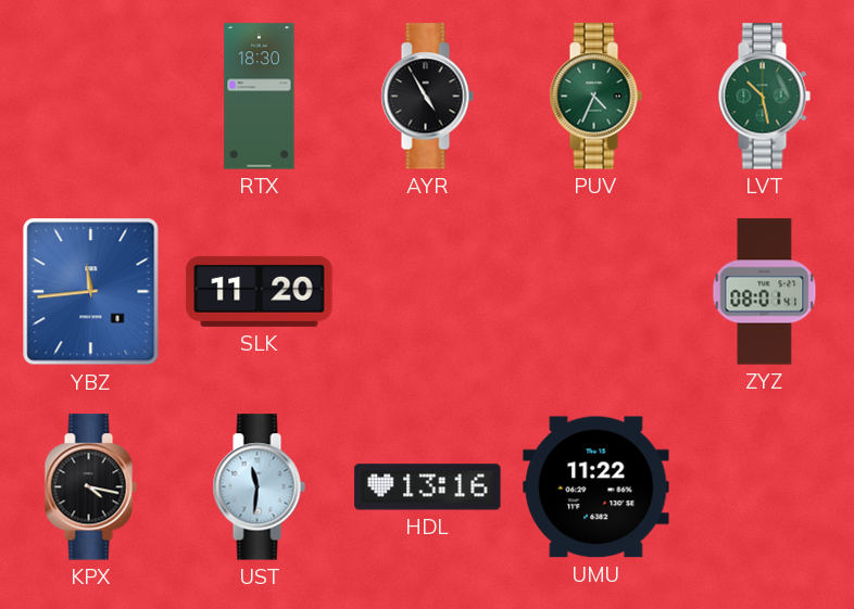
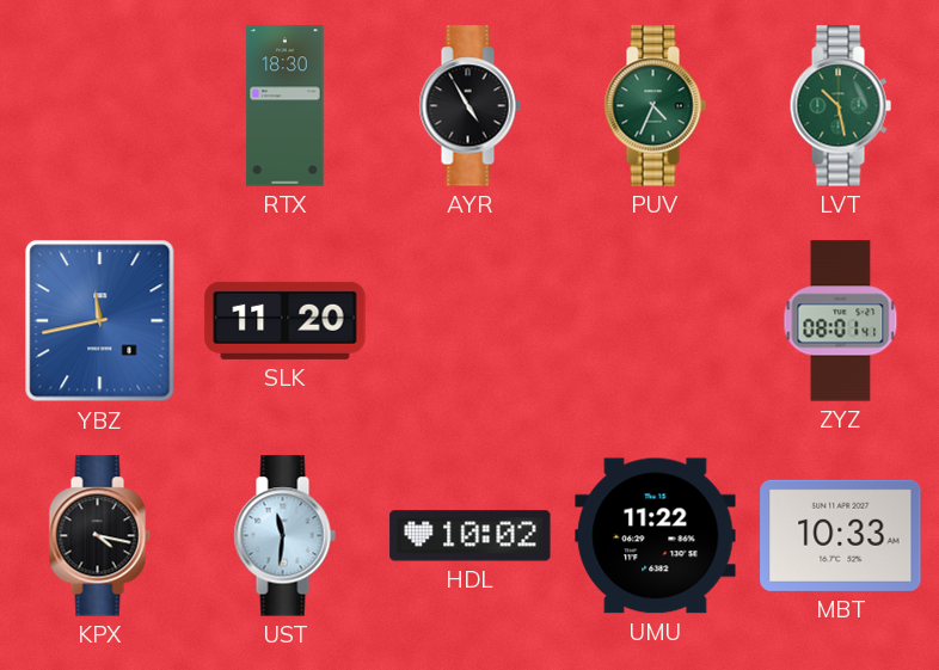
YBZ: 11:44 -> 11:43
HDL: 13:16 -> 10:02
MBT: none -> 10:33
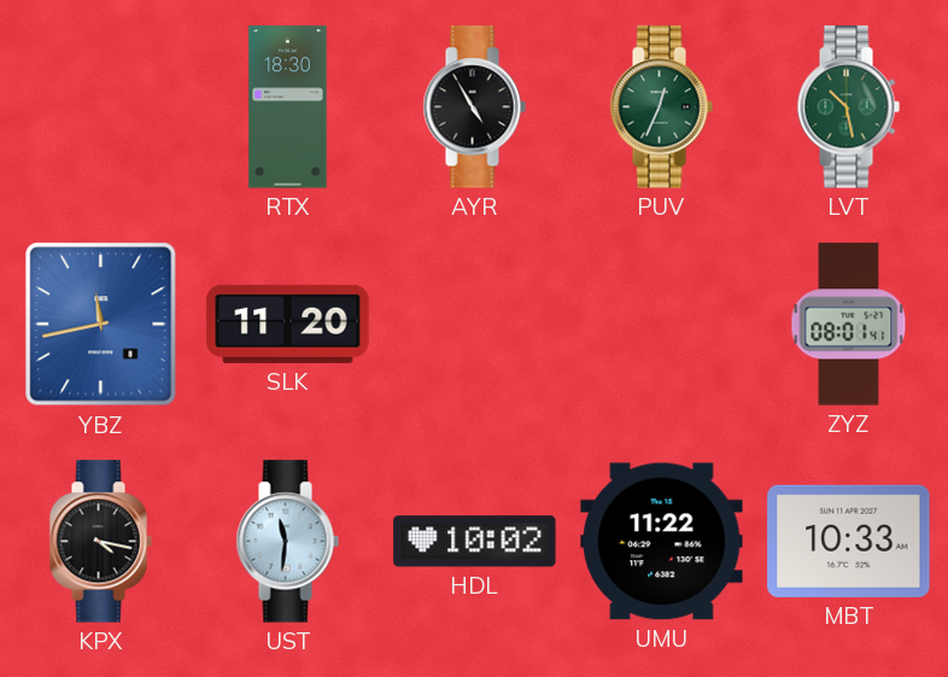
PUV: 4:34 -> 12:34
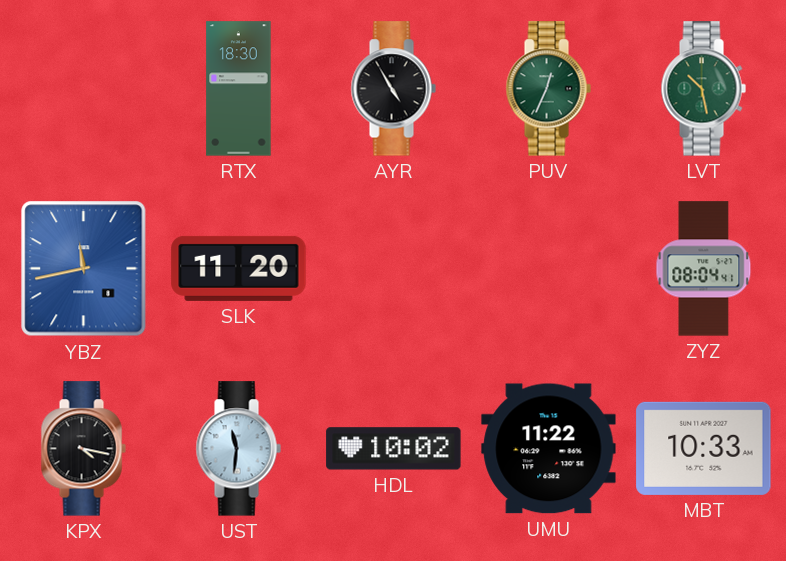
ZYZ: 08:01 -> 08:04
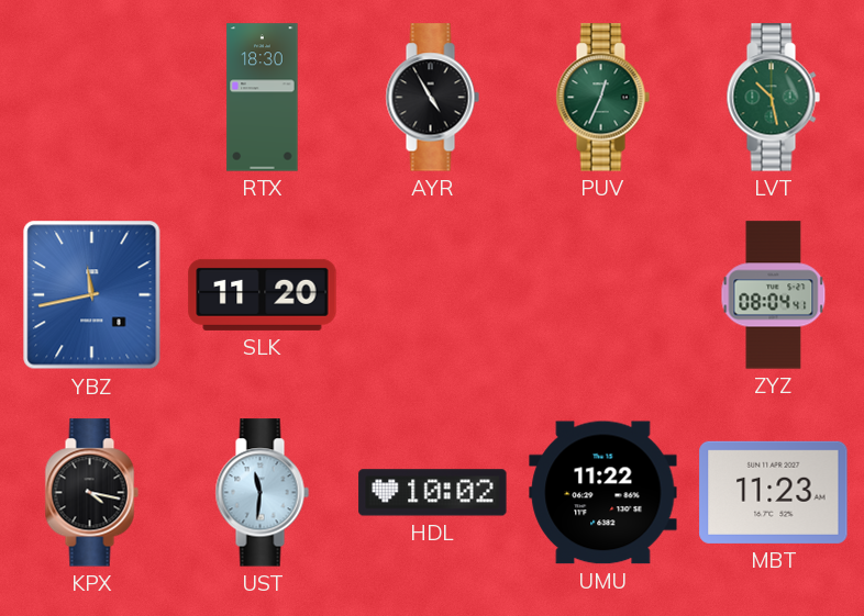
MBT: 10:33 -> 11:23
